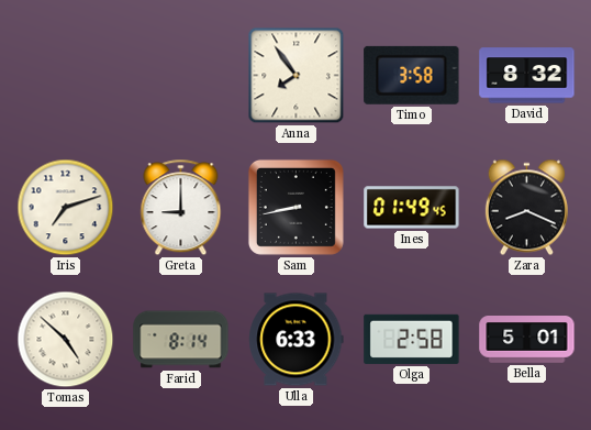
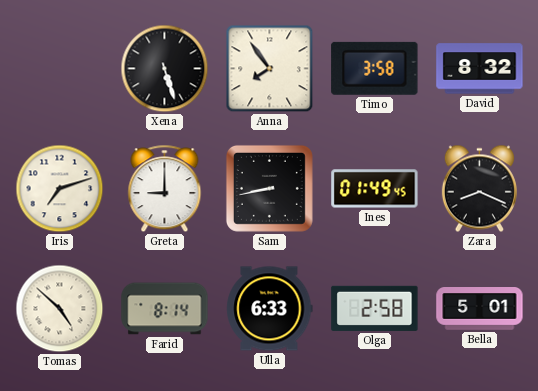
Xena: none -> 5:27
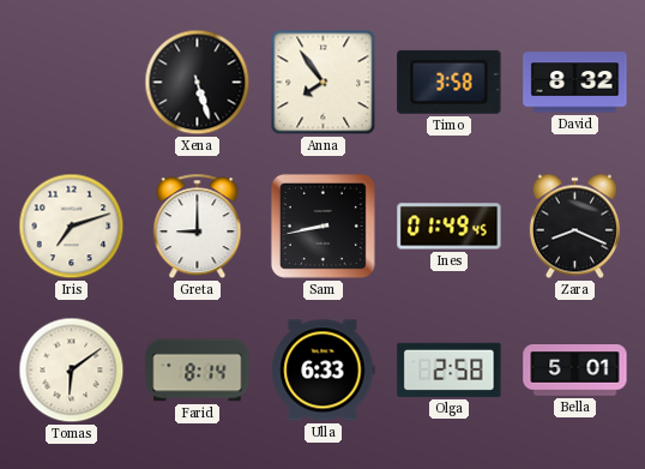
Tomas: 4:52 -> 6:09
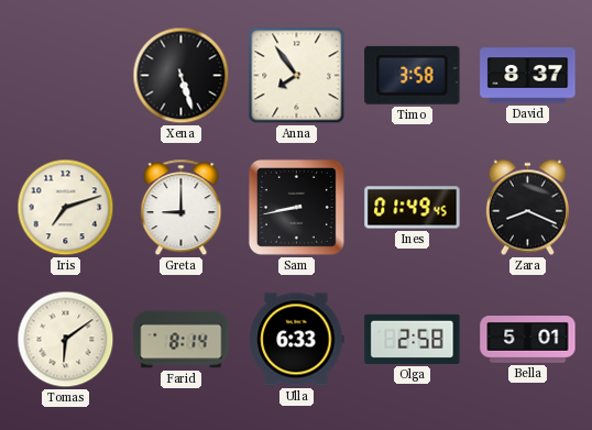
David: 8:32 -> 8:37
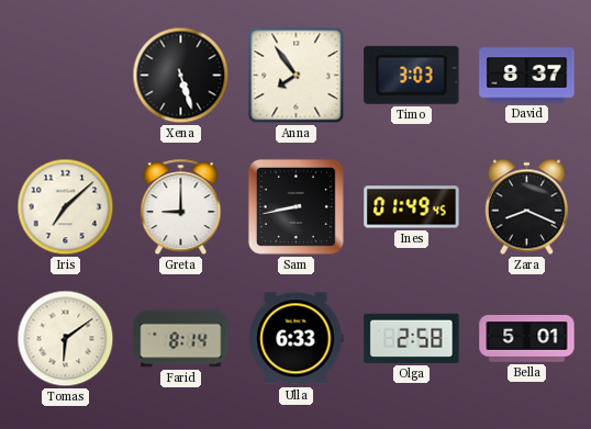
Timo: 3:58 -> 3:03
Iris: 7:12 -> 7:08
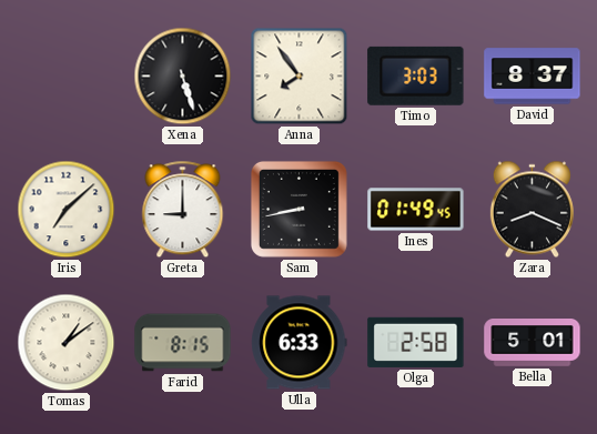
Tomas: 6:09 -> 1:09
Farid: 8:14 -> 8:15
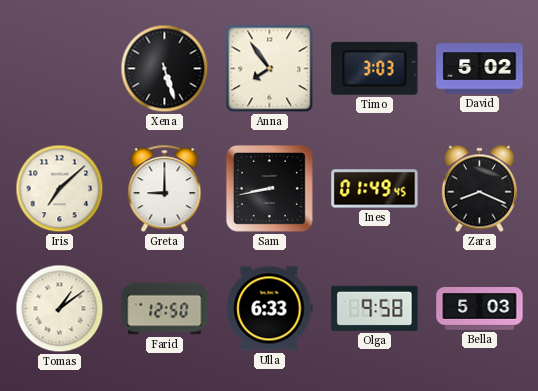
David: 8:37 -> 5:02
Farid: 8:15 -> 12:50
Olga: 2:58 -> 9:58
Bella: 5:01 -> 5:03
